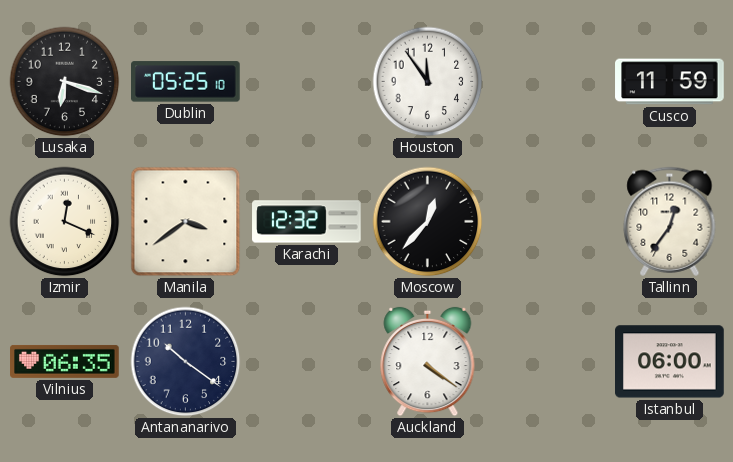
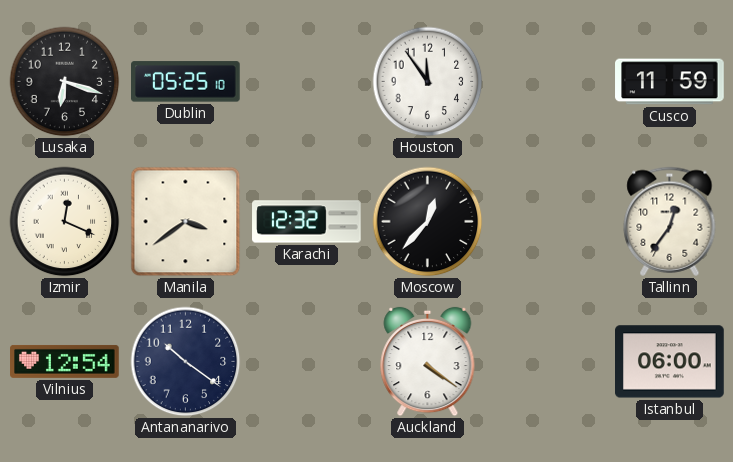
Vilnius: 06:35 -> 12:54
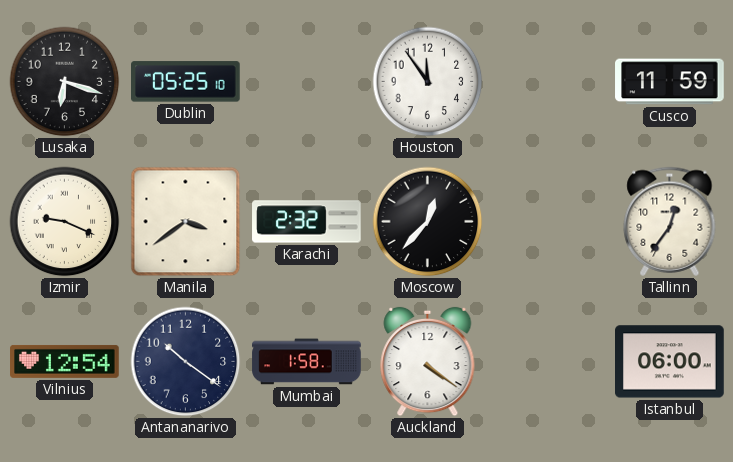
Izmir: 12:19 -> 9:19
Karachi: 12:32 -> 2:32
Mumbai: none -> 1:58
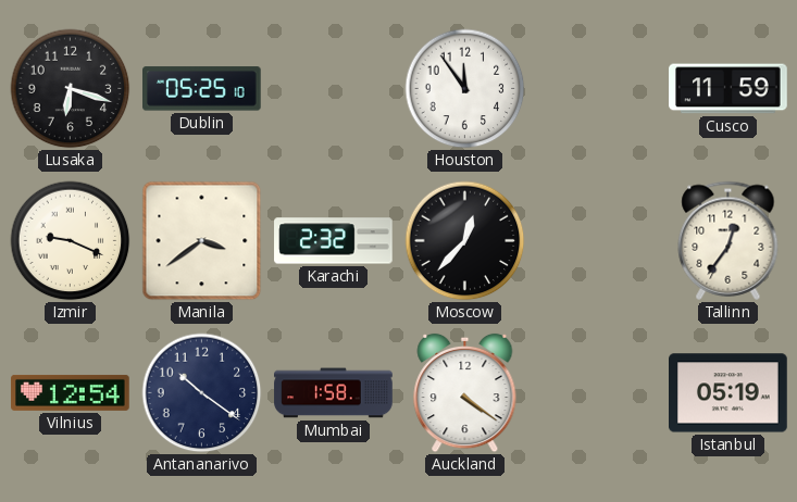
Istanbul: 06:00 -> 05:19
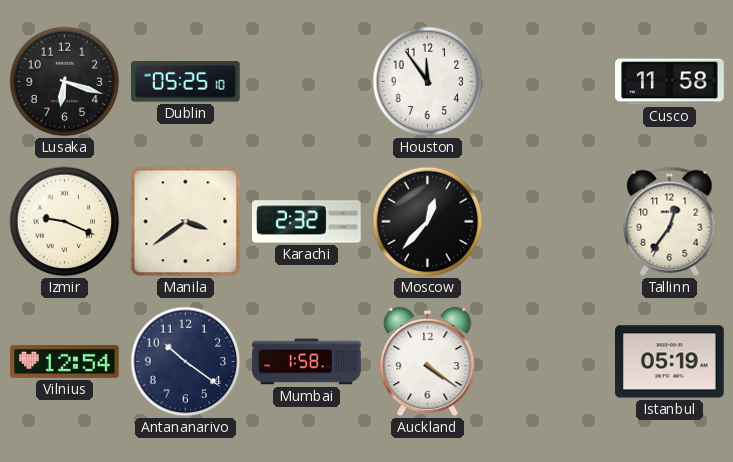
Cusco: 11:59 -> 11:58
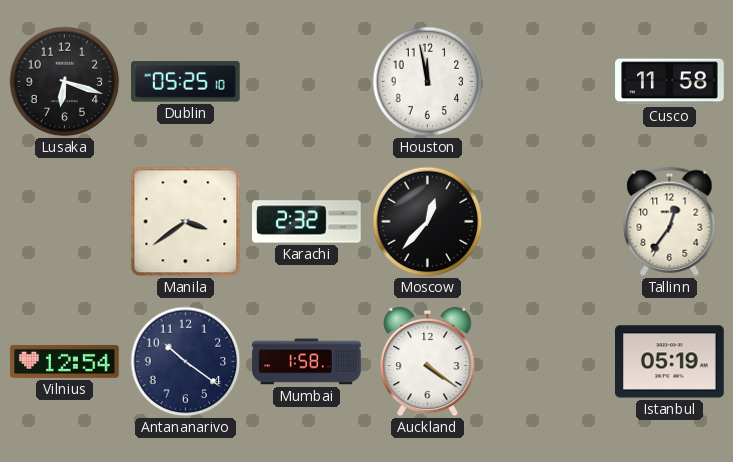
Houston: 11:54 -> 11:58
Izmir: 9:19 -> none
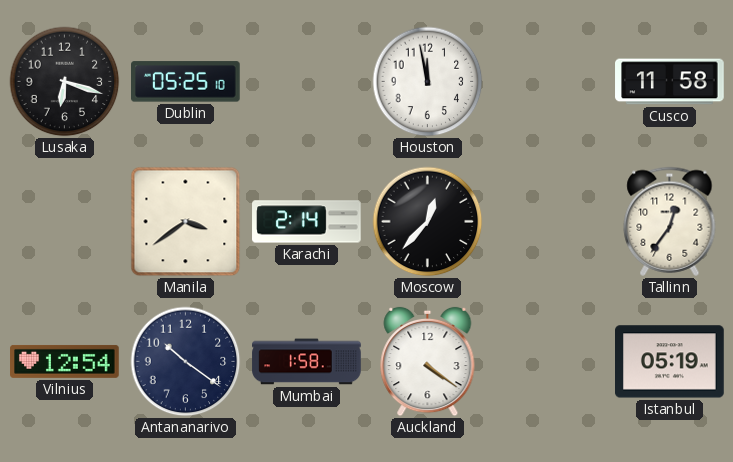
Karachi: 2:32 -> 2:14
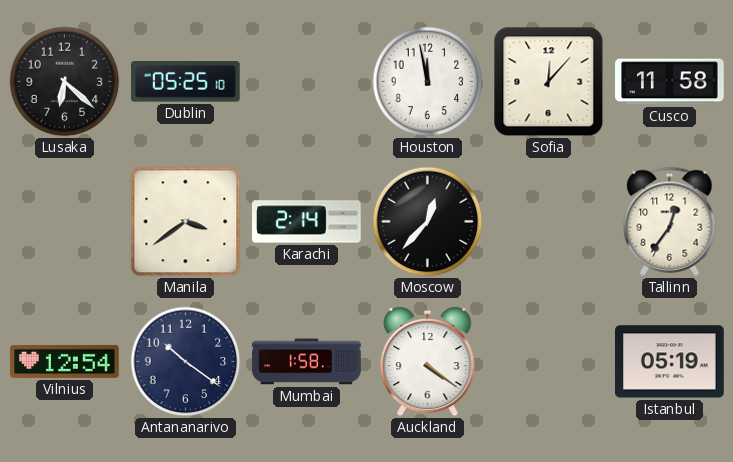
Lusaka: 6:18 -> 6:22
Sofia: none -> 12:07
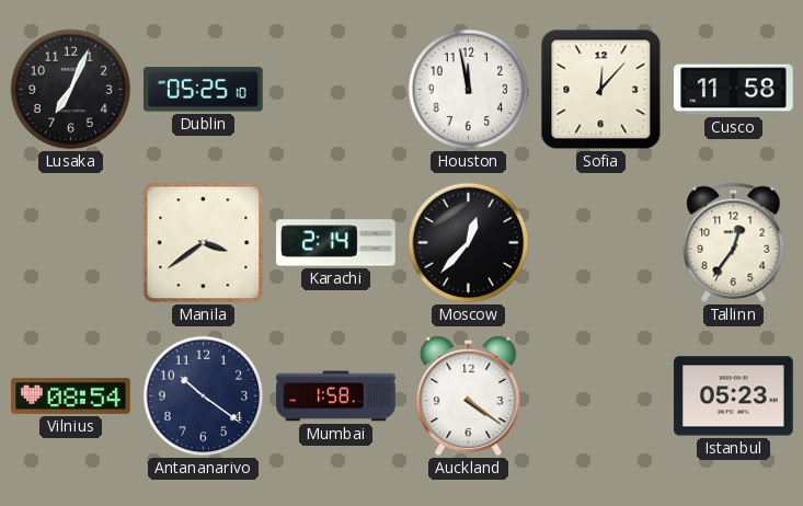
Lusaka: 6:22 -> 7:04
Vilnius: 12:54 -> 08:54
Istanbul: 05:19 -> 05:23
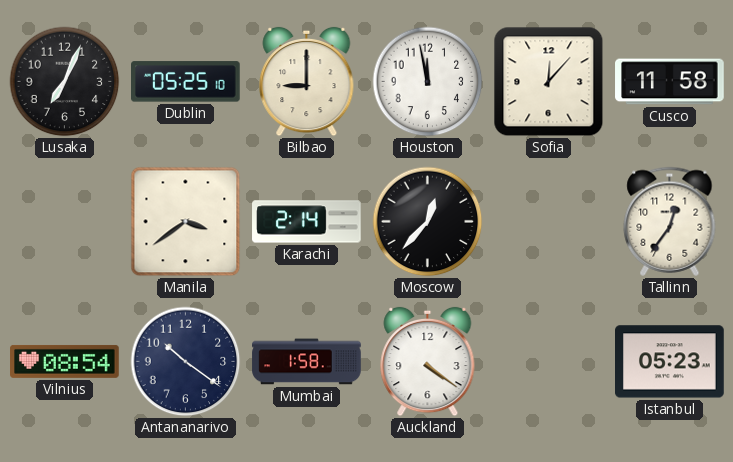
Bilbao: none -> 9:00
